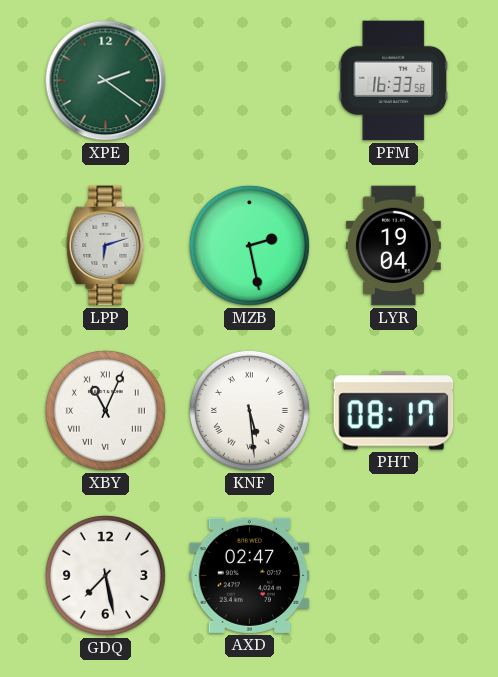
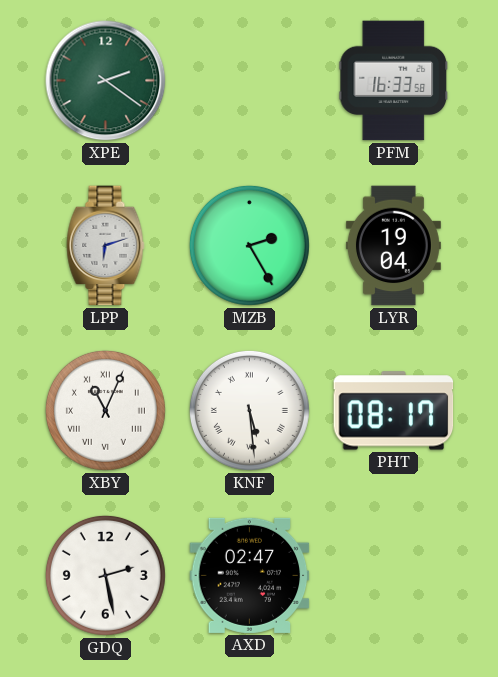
MZB: 2:28 -> 2:25
GDQ: 7:28 -> 2:28
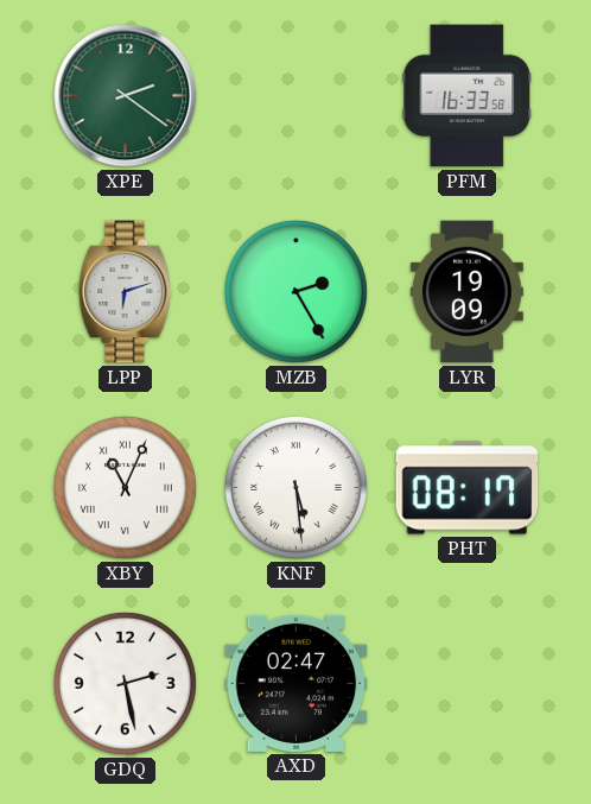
LYR: 19:04 -> 19:09
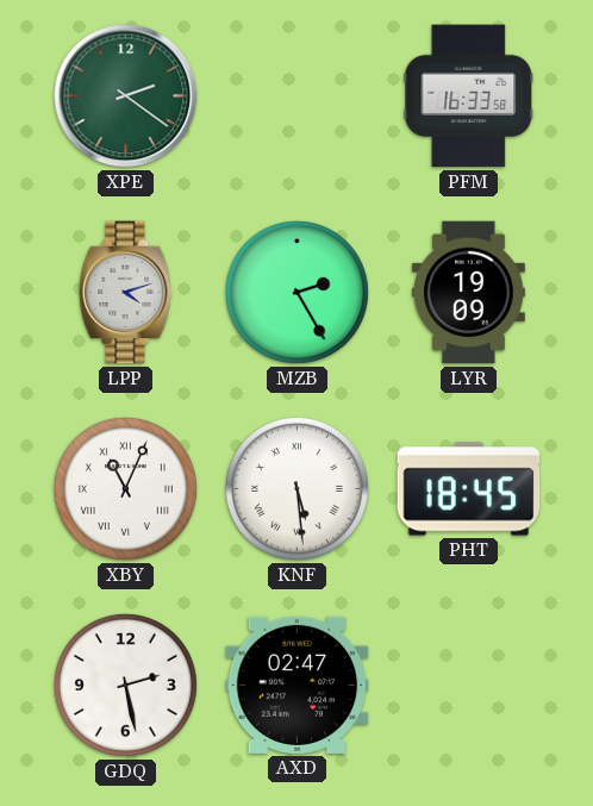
LPP: 6:12 -> 4:12
PHT: 08:17 -> 18:45
